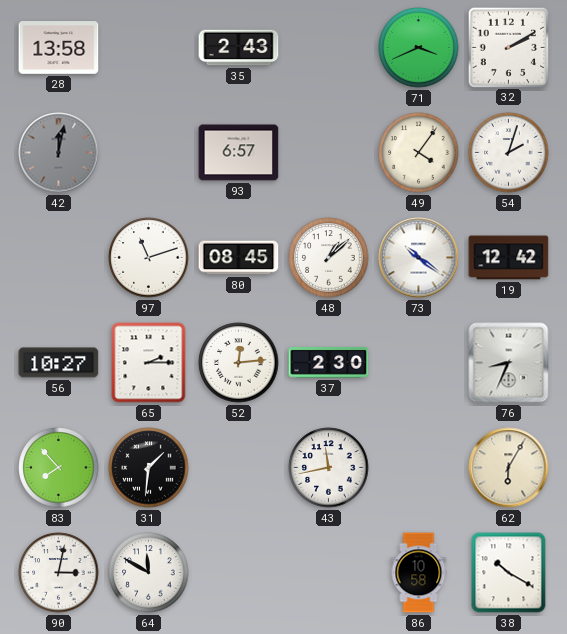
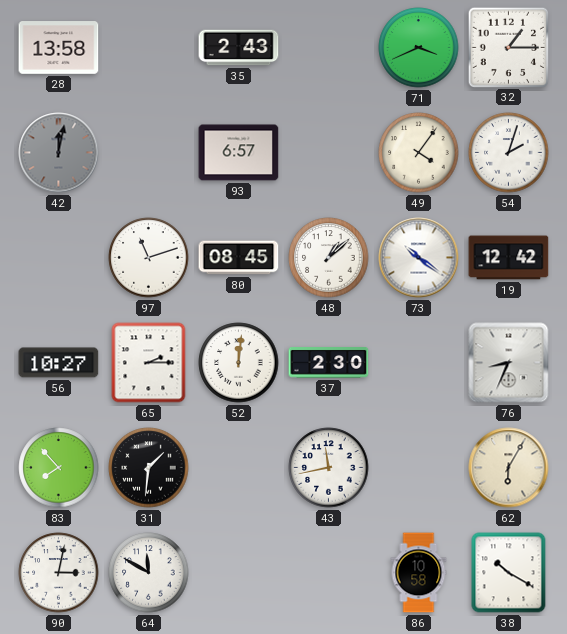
32: 2:10 -> 1:15
52: 12:14 -> 12:01
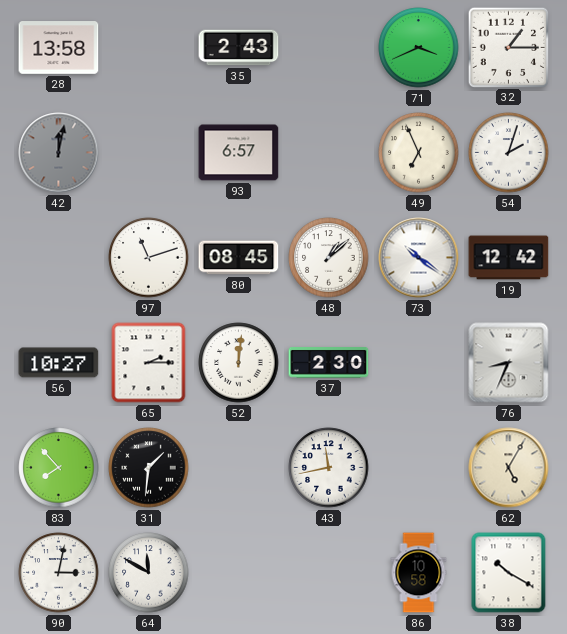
49: 4:06 -> 6:56
62: 6:05 -> 5:05
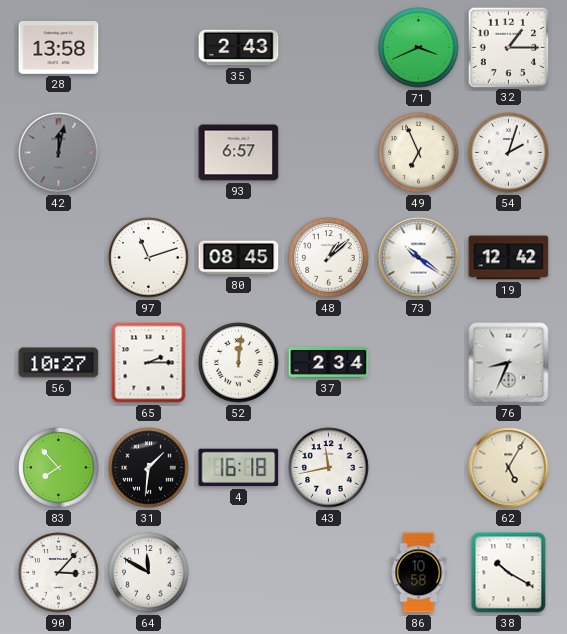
37: 2:30 -> 2:34
4: none -> 16:18
90: 3:02 -> 3:07
